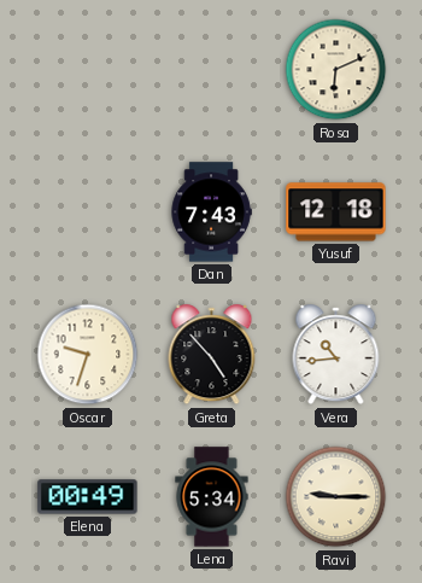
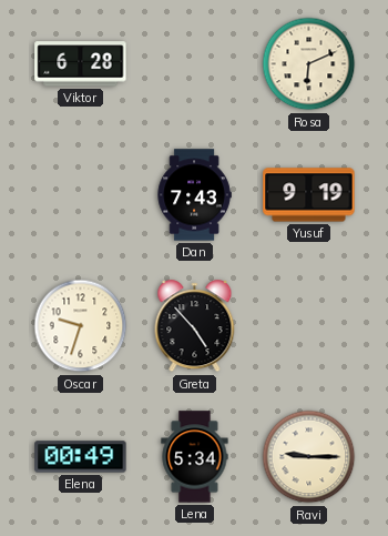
Viktor: none -> 6:28
Yusuf: 12:18 -> 9:19
Vera: 10:44 -> none
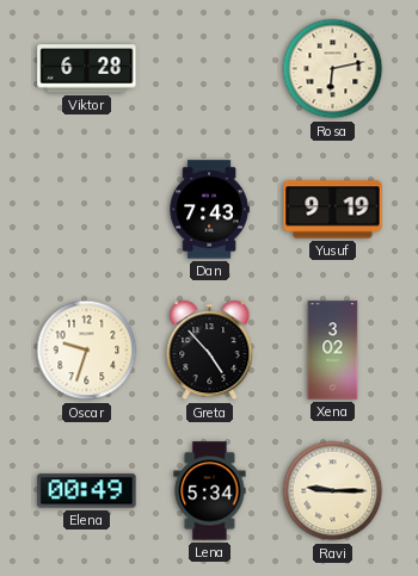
Rosa: 6:11 -> 6:13
Xena: none -> 3:02
